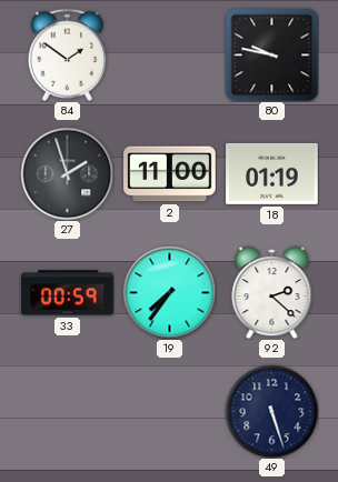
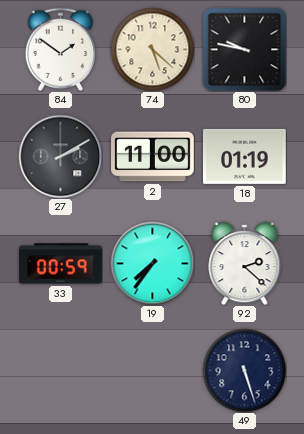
74: none -> 5:22
27: 1:57 -> 2:10
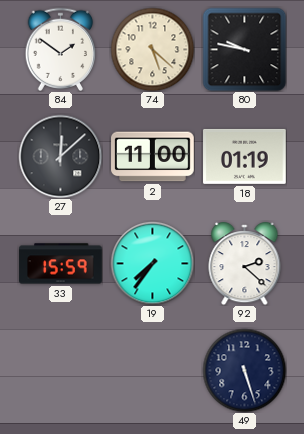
27: 2:10 -> 12:08
33: 00:59 -> 15:59
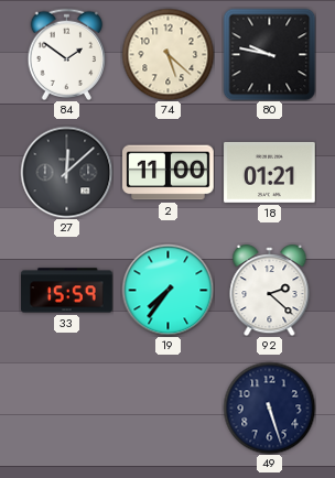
18: 01:19 -> 01:21
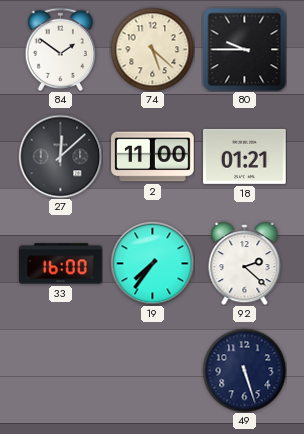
80: 9:47 -> 9:45
33: 15:59 -> 16:00
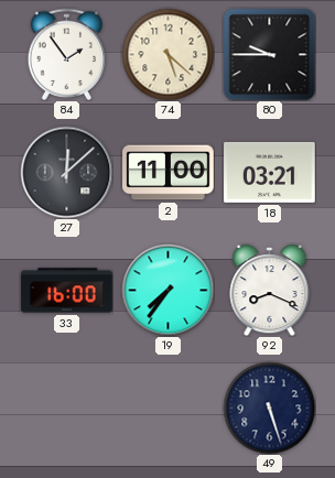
84: 1:51 -> 1:54
18: 01:21 -> 03:21
92: 2:22 -> 8:19
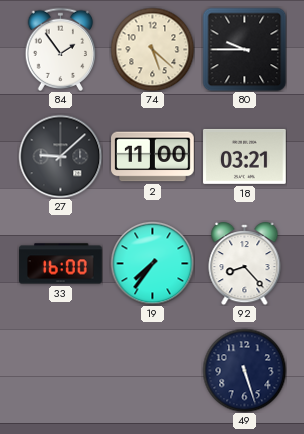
27: 12:08 -> 9:08
92: 8:19 -> 8:23
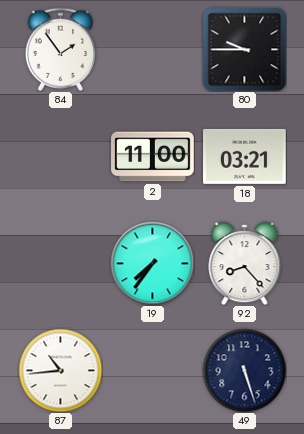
74: 5:22 -> none
27: 9:08 -> none
33: 16:00 -> none
87: none -> 10:44
